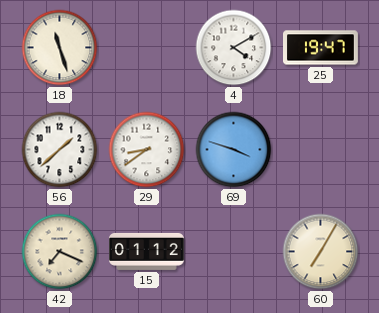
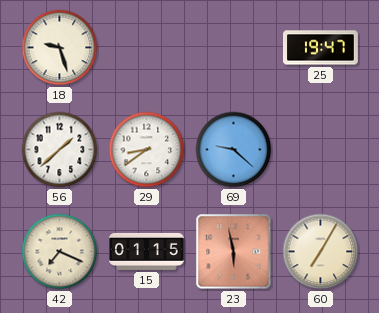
18: 11:27 -> 9:27
4: 4:10 -> none
69: 3:48 -> 9:22
15: 01:12 -> 01:15
23: none -> 5:58
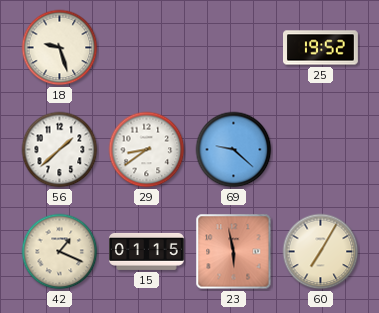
25: 19:47 -> 19:52
42: 7:19 -> 1:19
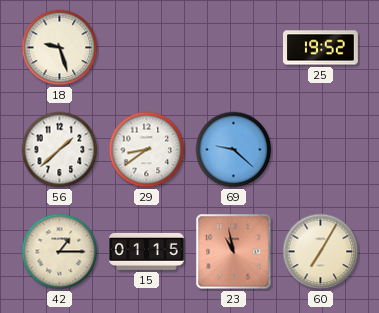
42: 1:19 -> 1:15
23: 5:58 -> 10:58
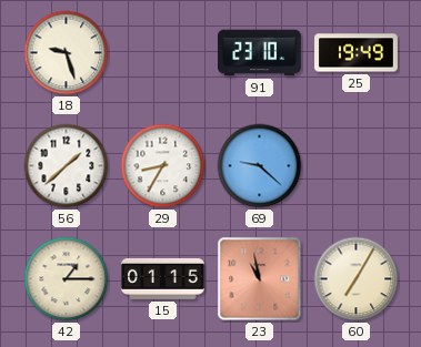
91: none -> 23:10
25: 19:52 -> 19:49
29: 8:39 -> 8:35
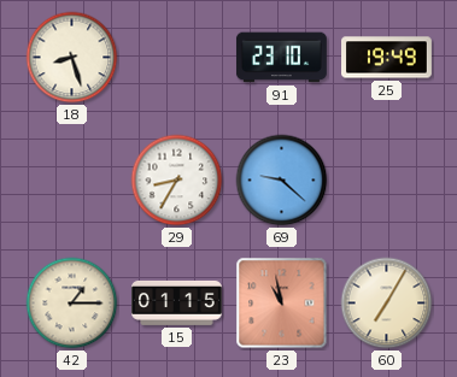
18: 9:27 -> 8:27
56: 1:38 -> none
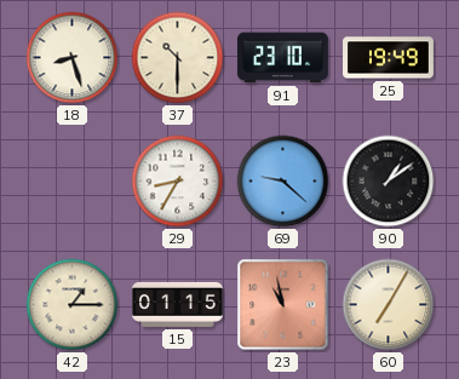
37: none -> 10:30
90: none -> 1:09
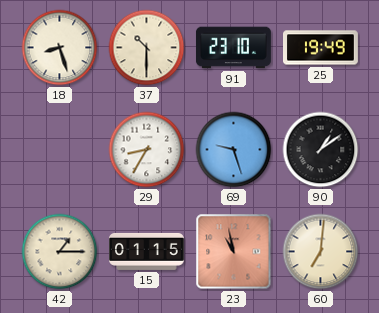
69: 9:22 -> 9:27
60: 7:05 -> 7:01
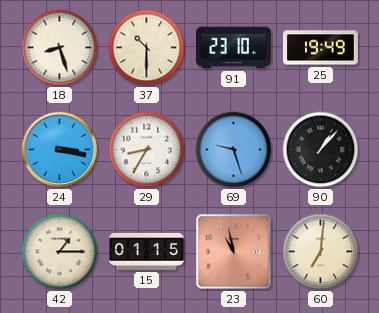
24: none -> 3:17
90: 1:09 -> 1:07
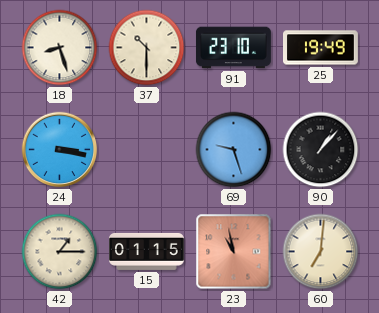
29: 8:35 -> none
